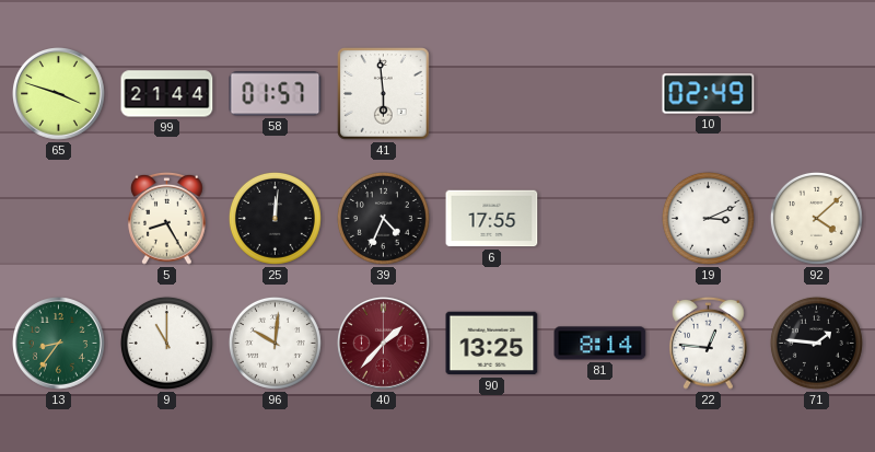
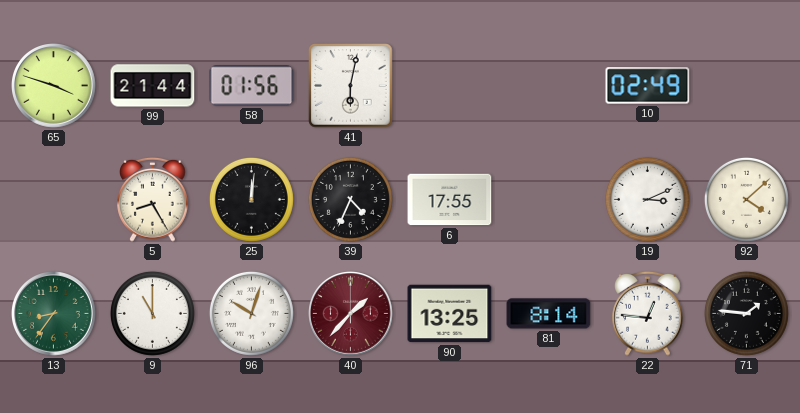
58: 01:57 -> 01:56
41: 5:59 -> 6:02
96: 10:01 -> 10:03
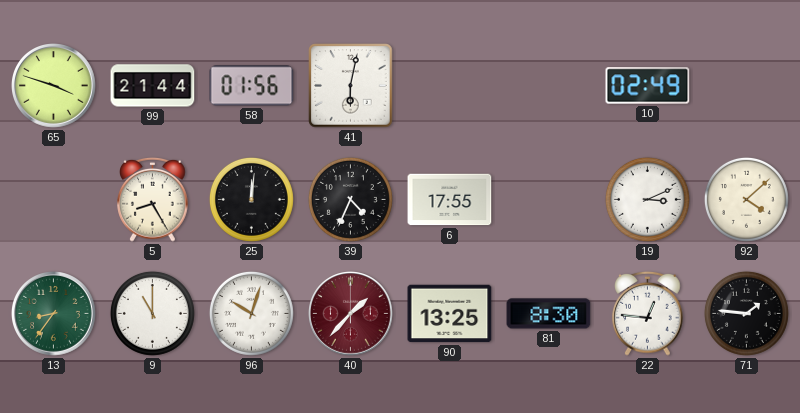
81: 8:14 -> 8:30
